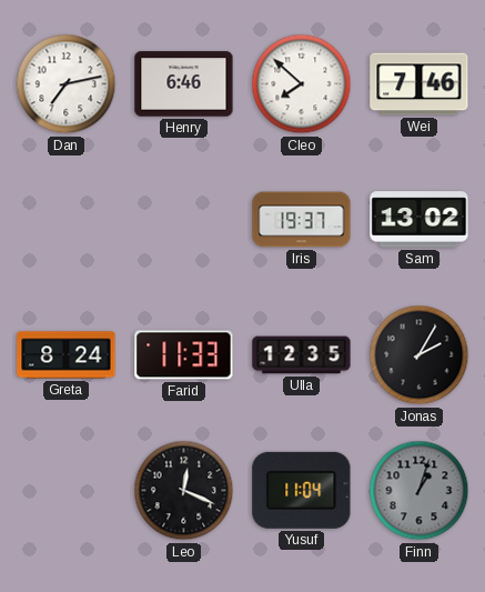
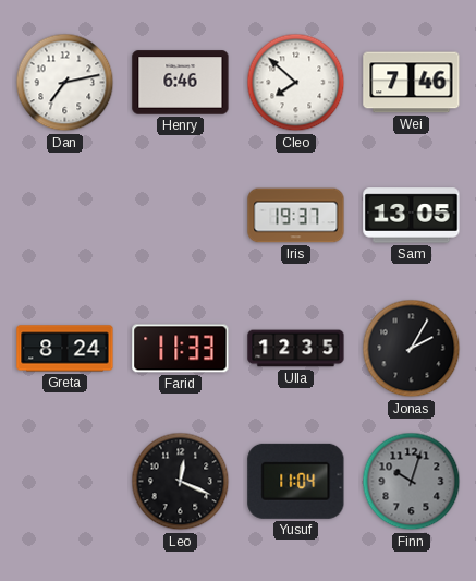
Sam: 13:02 -> 13:05
Finn: 1:03 -> 10:03
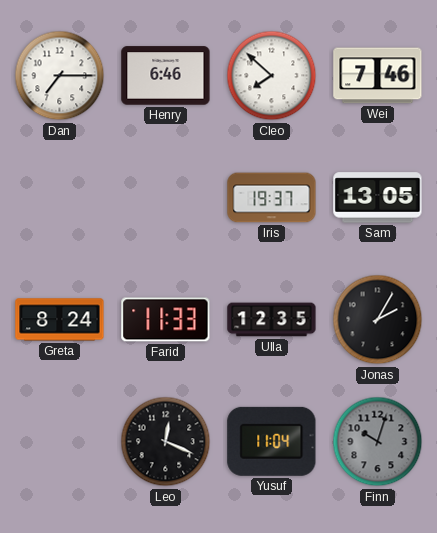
Dan: 7:13 -> 7:15
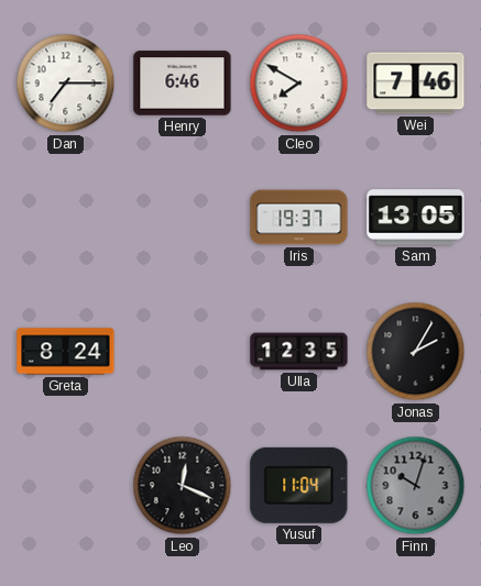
Cleo: 7:52 -> 7:50
Farid: 11:33 -> none
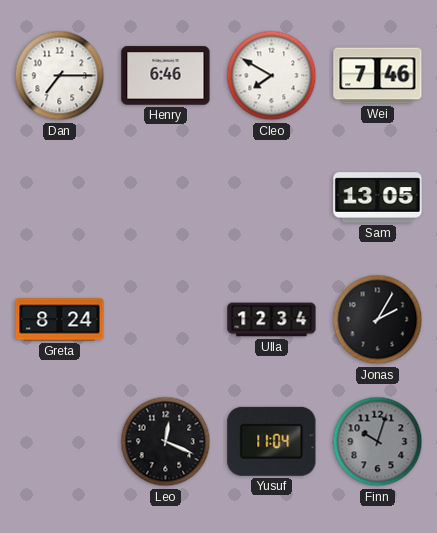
Iris: 19:37 -> none
Ulla: 12:35 -> 12:34
